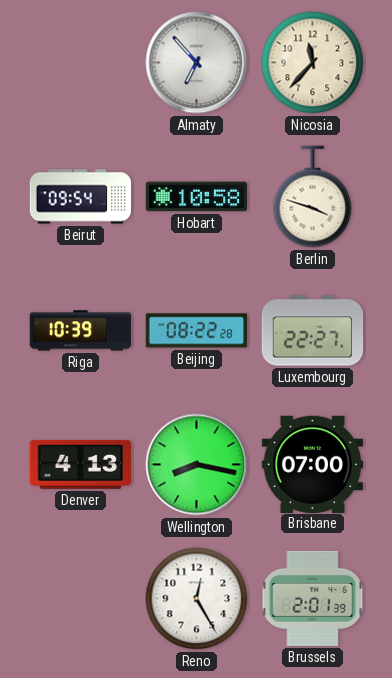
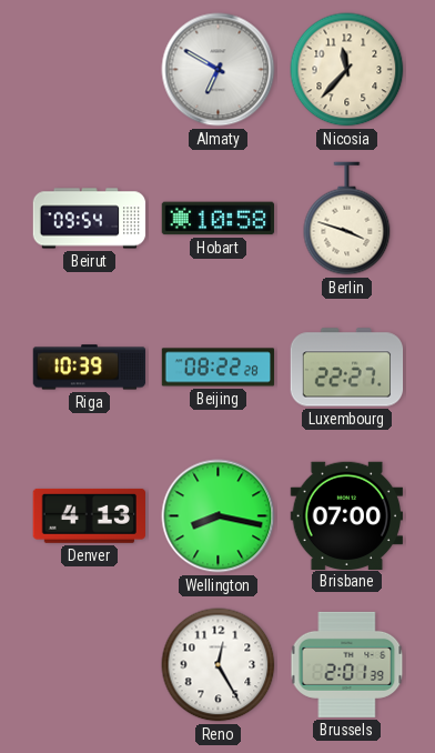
Almaty: 6:53 -> 6:50
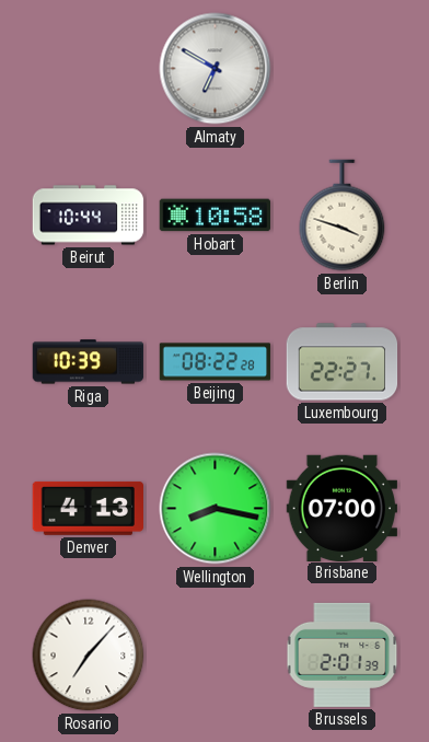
Nicosia: 11:37 -> none
Beirut: 09:54 -> 10:44
Rosario: none -> 7:07
Reno: 12:25 -> none
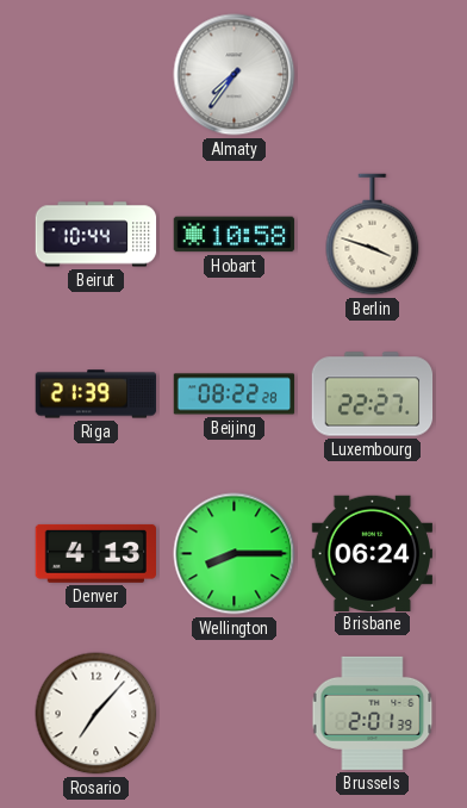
Almaty: 6:50 -> 7:36
Riga: 10:39 -> 21:39
Wellington: 8:17 -> 8:15
Brisbane: 07:00 -> 06:24
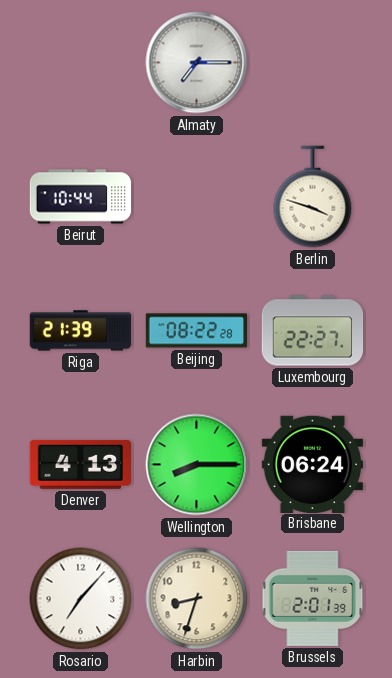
Almaty: 7:36 -> 7:15
Hobart: 10:58 -> none
Harbin: none -> 8:33
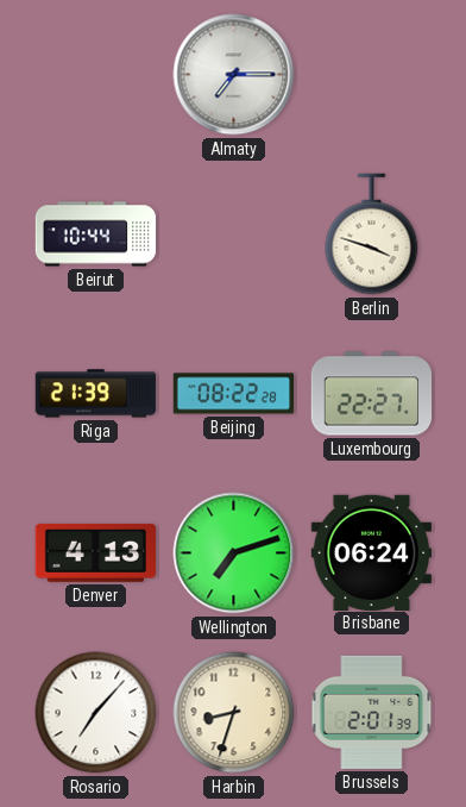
Wellington: 8:15 -> 7:12
